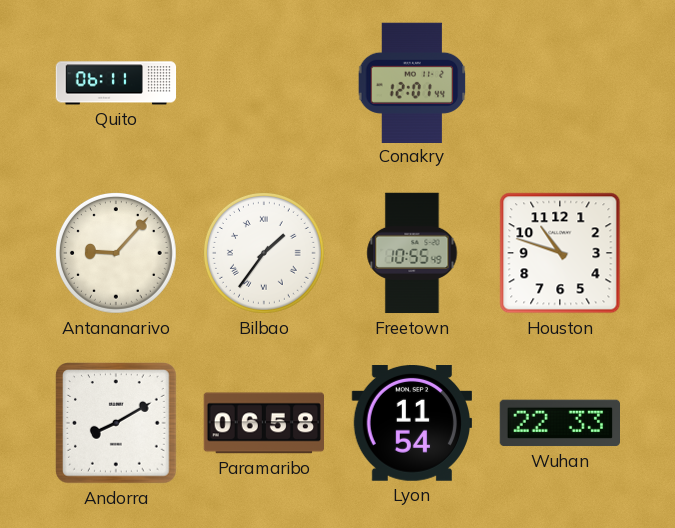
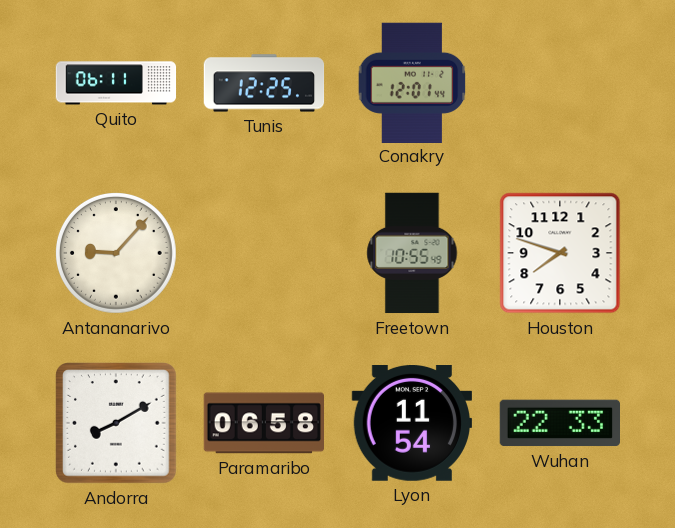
Tunis: none -> 12:25
Bilbao: 1:36 -> none
Houston: 10:48 -> 7:48
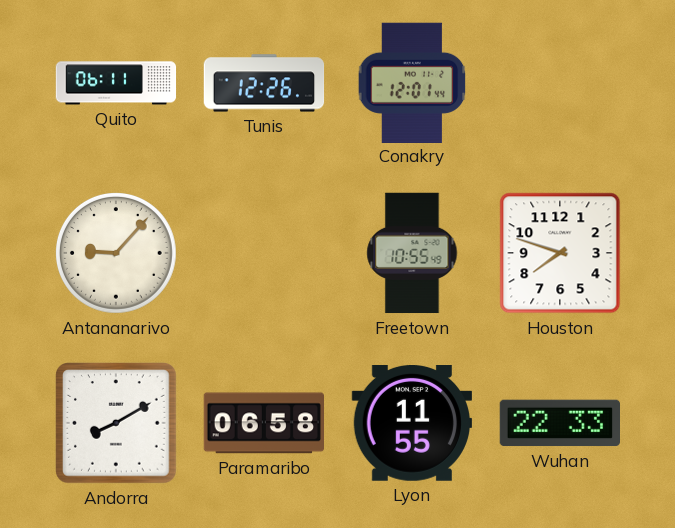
Tunis: 12:25 -> 12:26
Lyon: 11:54 -> 11:55
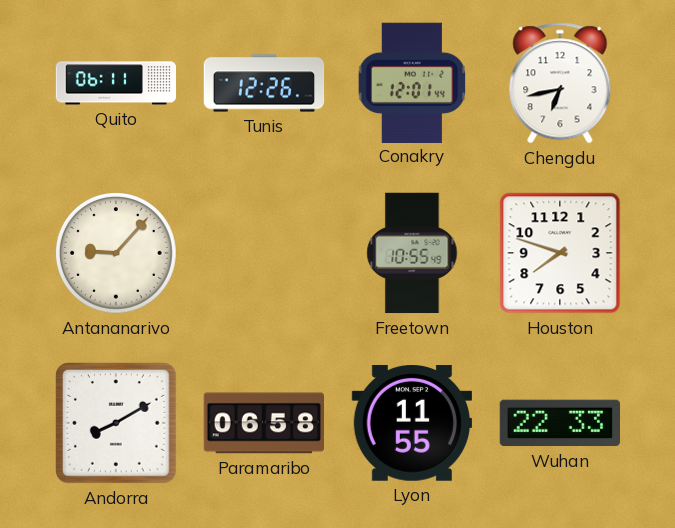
Chengdu: none -> 6:43
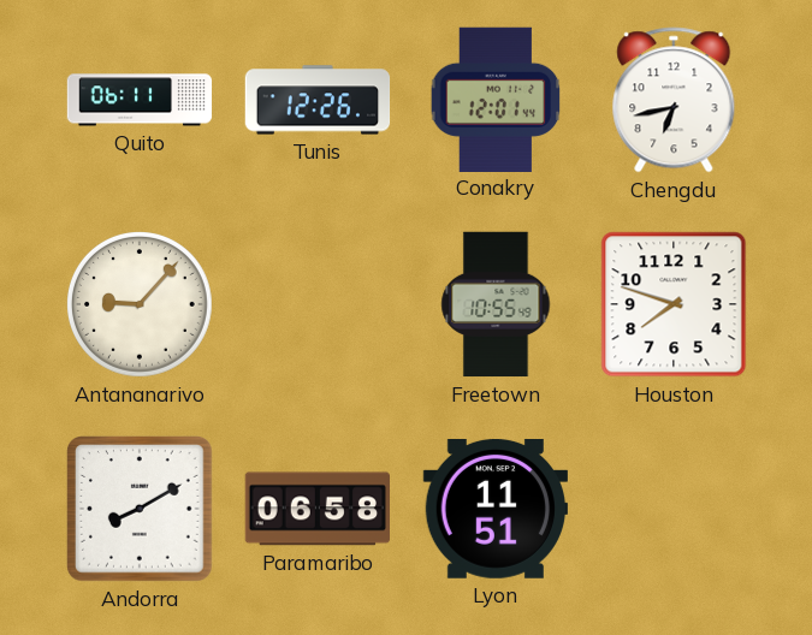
Lyon: 11:55 -> 11:51
Wuhan: 22:33 -> none
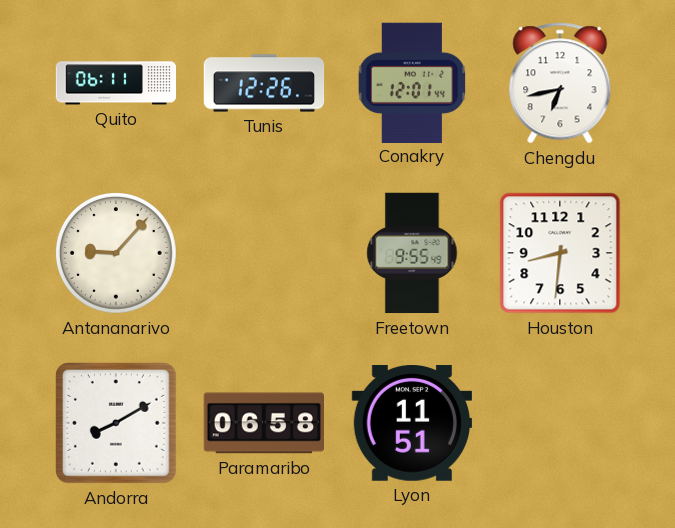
Freetown: 10:55 -> 9:55
Houston: 7:48 -> 8:31
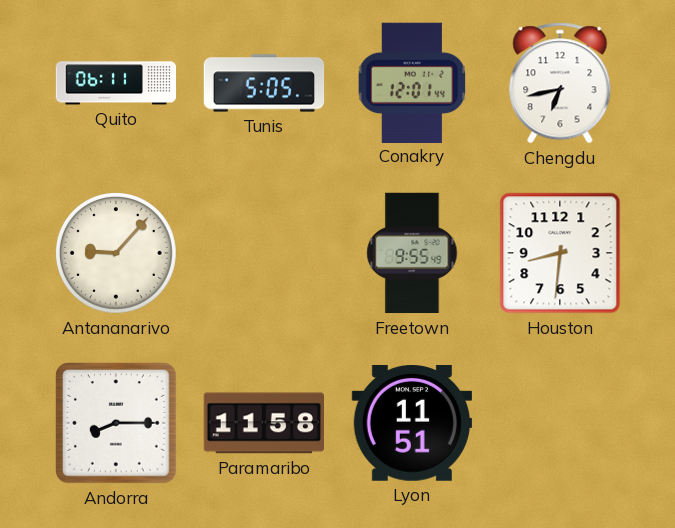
Tunis: 12:26 -> 5:05
Andorra: 8:10 -> 8:15
Paramaribo: 06:58 -> 11:58
